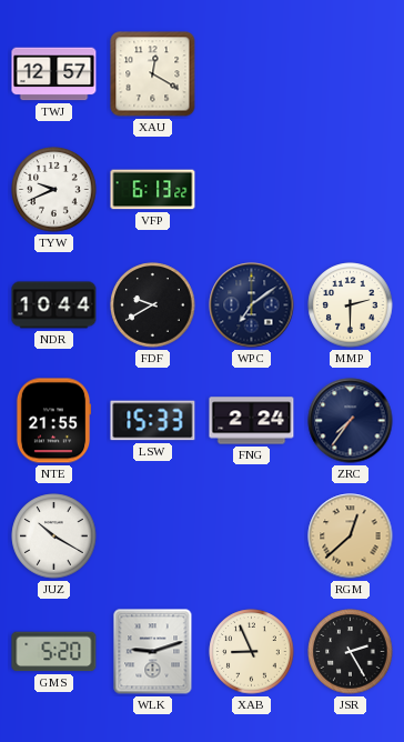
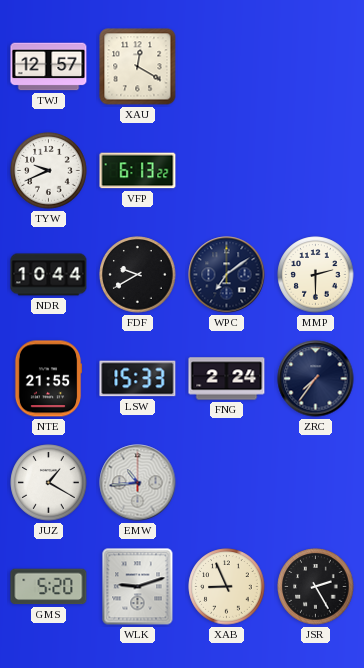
JUZ: 10:20 -> 1:20
EMW: none -> 10:44
RGM: 12:38 -> none
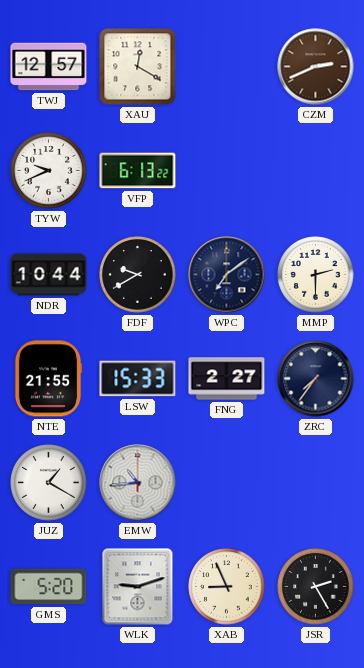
CZM: none -> 2:41
FNG: 2:24 -> 2:27
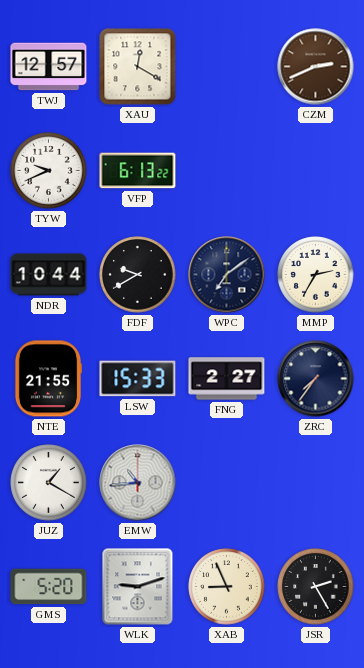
MMP: 2:30 -> 2:35
